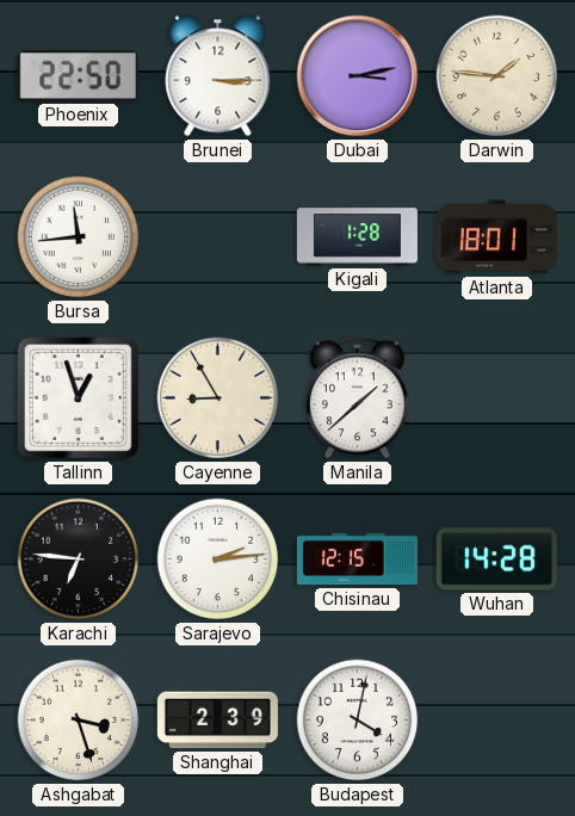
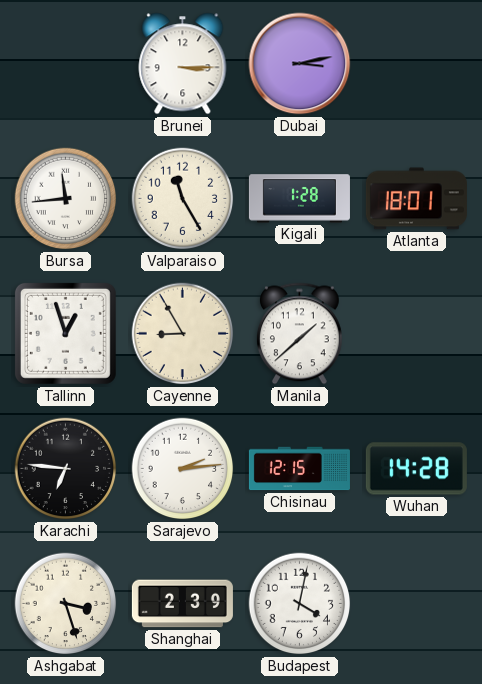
Phoenix: 22:50 -> none
Darwin: 1:46 -> none
Valparaiso: none -> 11:25
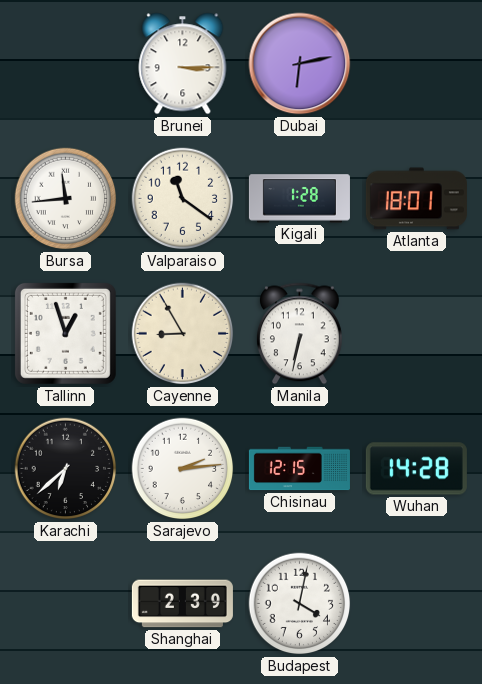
Dubai: 3:13 -> 6:13
Valparaiso: 11:25 -> 11:21
Manila: 1:38 -> 6:32
Karachi: 6:46 -> 6:38
Ashgabat: 3:27 -> none
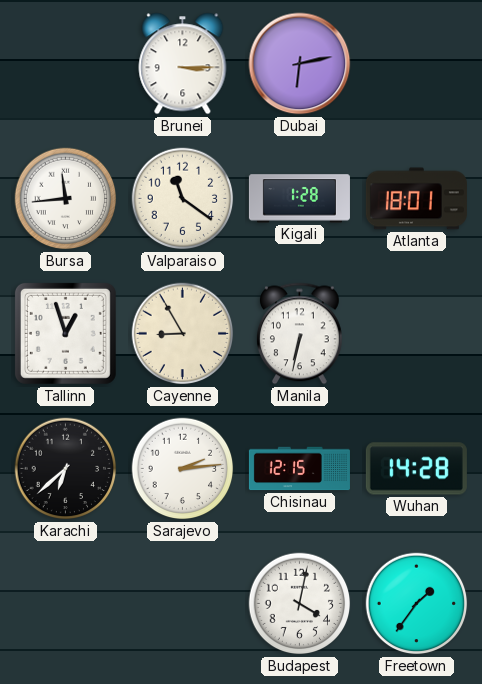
Shanghai: 2:39 -> none
Freetown: none -> 1:36
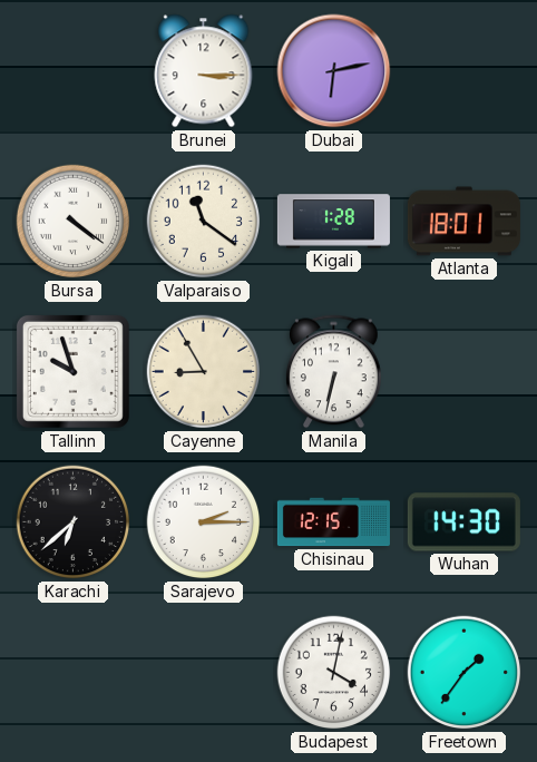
Bursa: 11:44 -> 4:21
Tallinn: 12:57 -> 9:57
Sarajevo: 2:14 -> 2:15
Wuhan: 14:28 -> 14:30
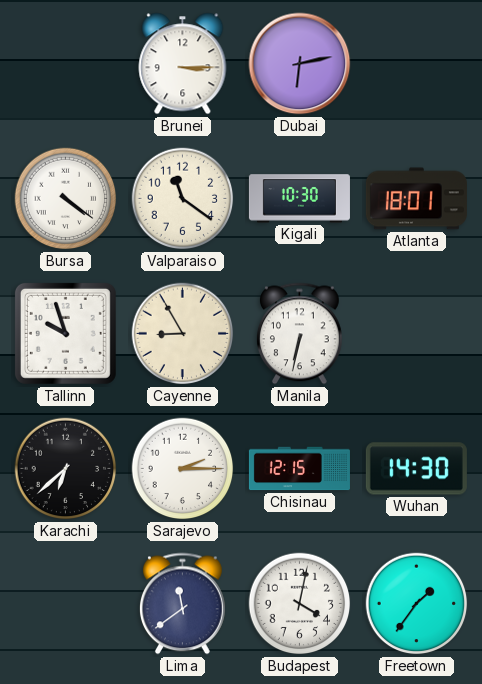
Kigali: 1:28 -> 10:30
Lima: none -> 11:39
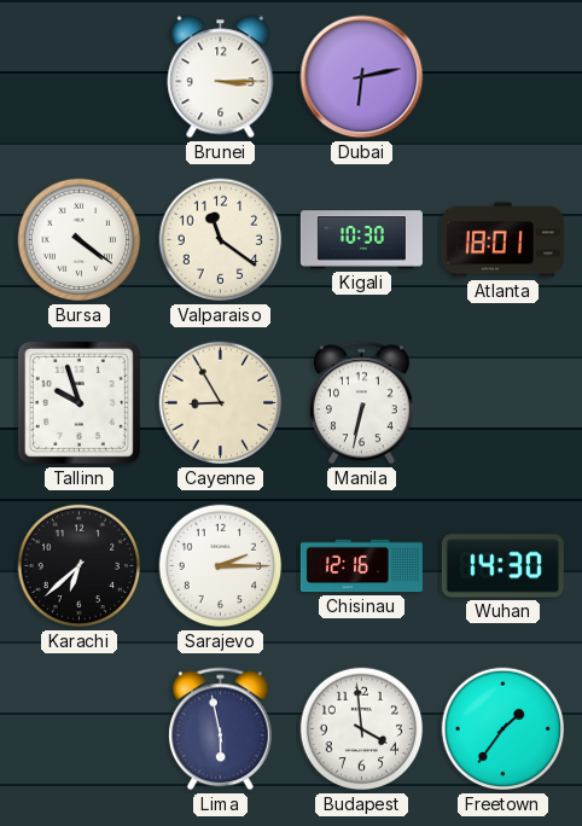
Chisinau: 12:15 -> 12:16
Lima: 11:39 -> 5:58
Budapest: 4:02 -> 3:59
